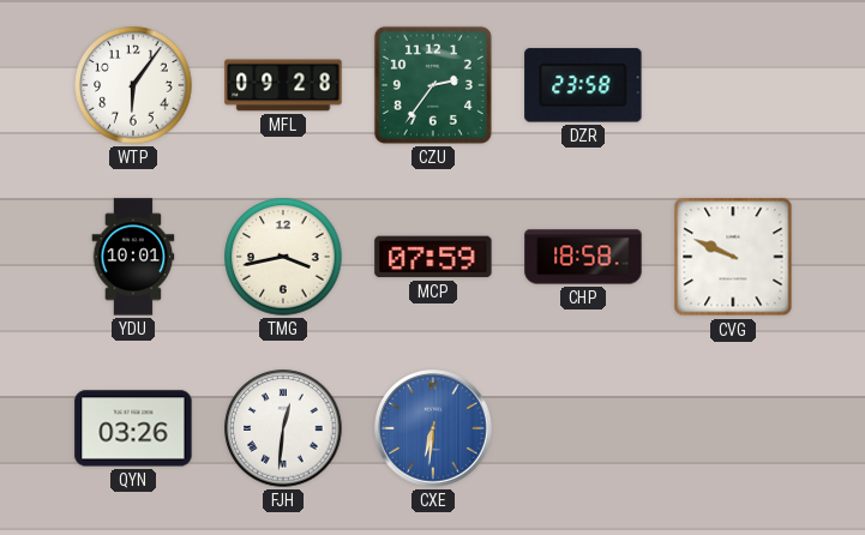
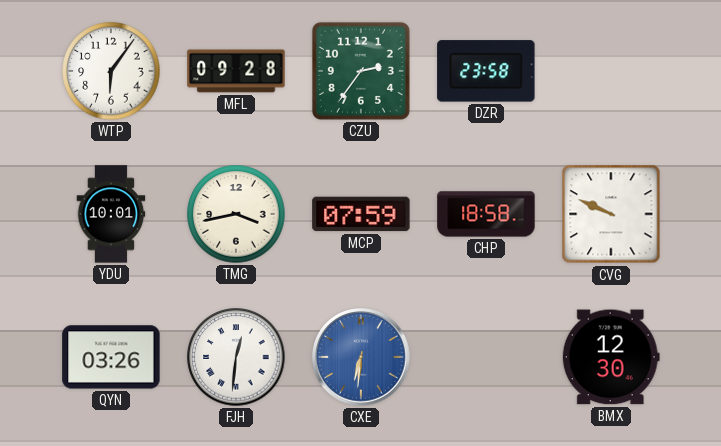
BMX: none -> 12:30
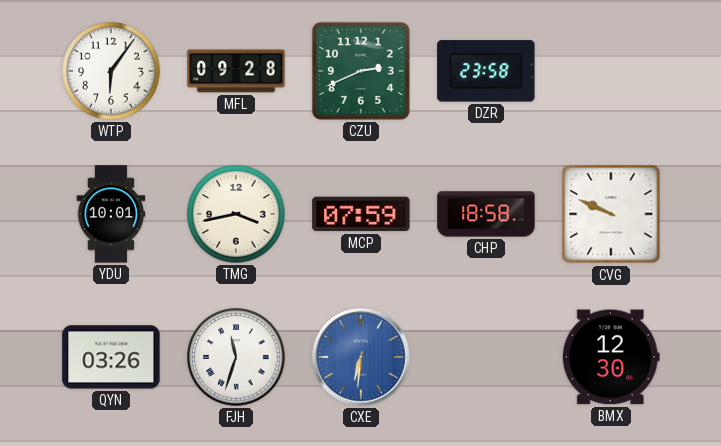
CZU: 2:36 -> 2:41
FJH: 12:31 -> 11:33
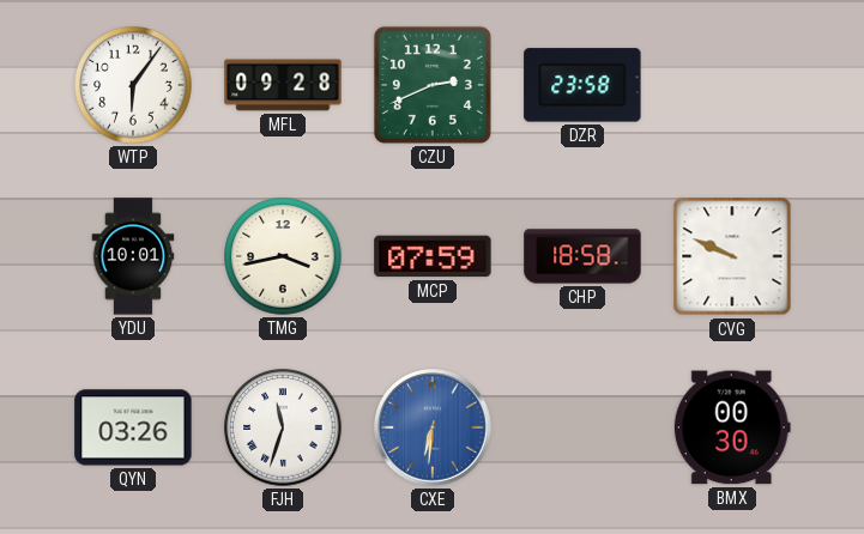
BMX: 12:30 -> 00:30
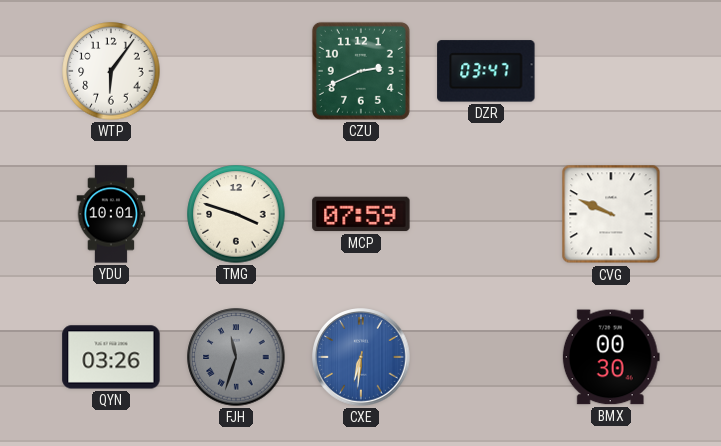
MFL: 09:28 -> none
DZR: 23:58 -> 03:47
TMG: 3:43 -> 3:48
CHP: 18:58 -> none
FJH dial: white -> grey
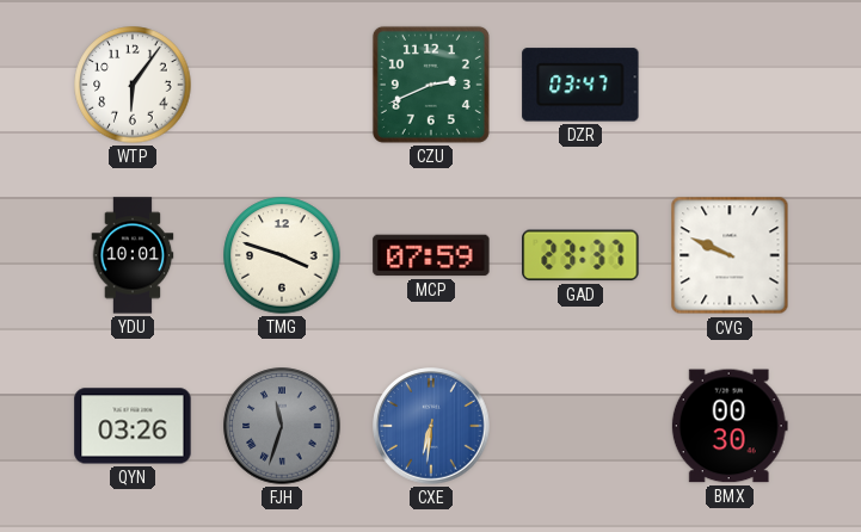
GAD: none -> 23:37
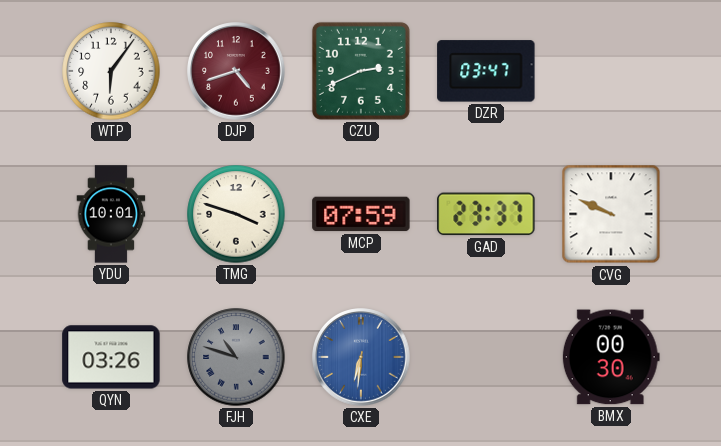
DJP: none -> 4:42
FJH: 11:33 -> 10:48
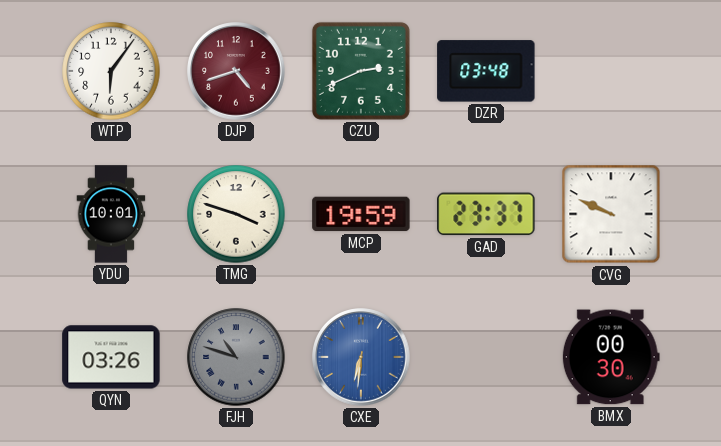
DZR: 03:47 -> 03:48
MCP: 07:59 -> 19:59
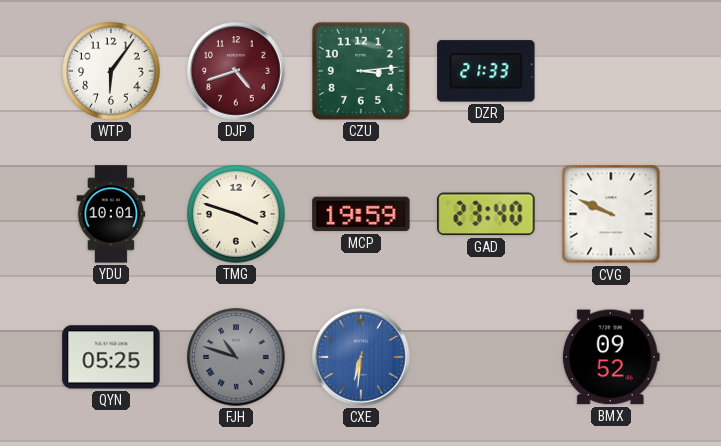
CZU: 2:41 -> 3:14
DZR: 03:48 -> 21:33
GAD: 23:37 -> 23:40
QYN: 03:26 -> 05:25
BMX: 00:30 -> 09:52
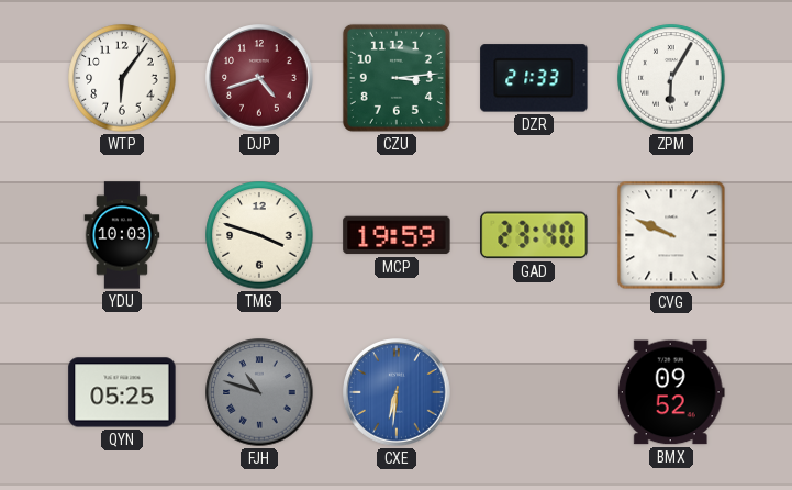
ZPM: none -> 6:05
YDU: 10:01 -> 10:03
